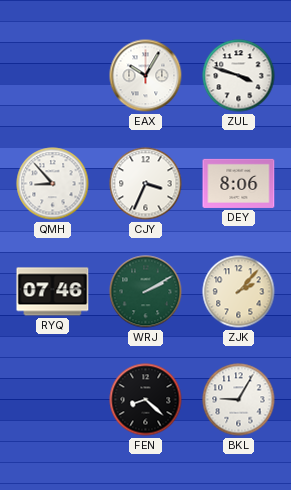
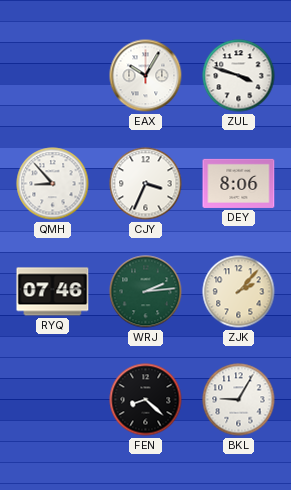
WRJ: 2:10 -> 2:14
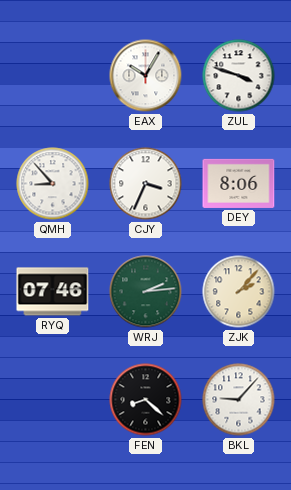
BKL: 9:05 -> 9:07
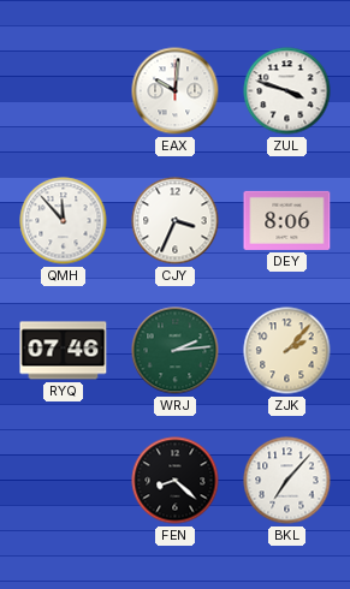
EAX: 10:05 -> 10:01
QMH: 8:53 -> 11:53
BKL: 9:07 -> 7:07
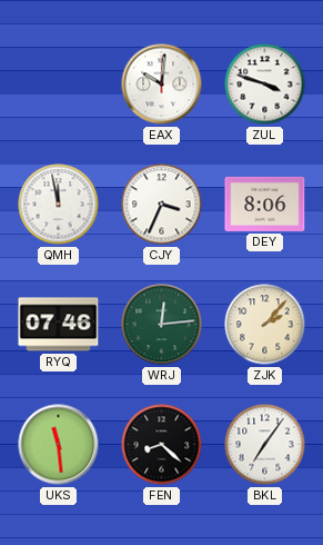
QMH: 11:53 -> 11:58
WRJ: 2:14 -> 12:14
UKS: none -> 11:29
BKL: 7:07 -> 7:06
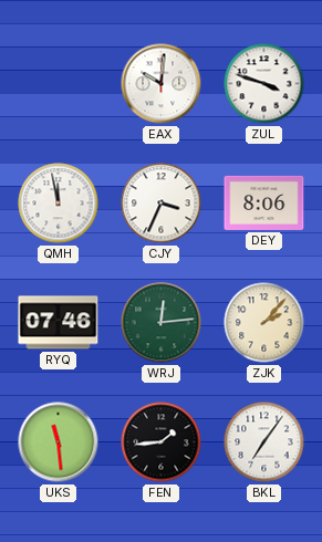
FEN: 8:22 -> 1:44
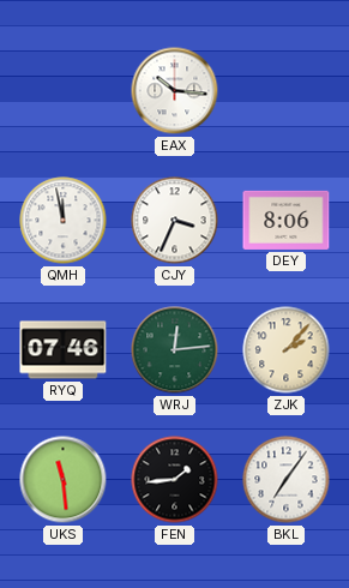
EAX: 10:01 -> 10:16
ZUL: 3:48 -> none
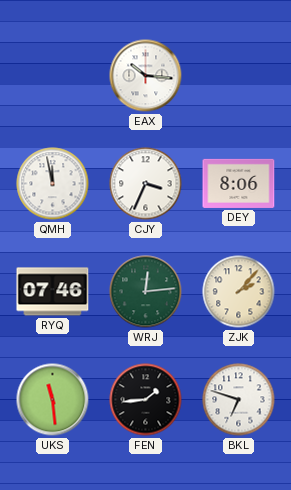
BKL: 7:06 -> 6:48
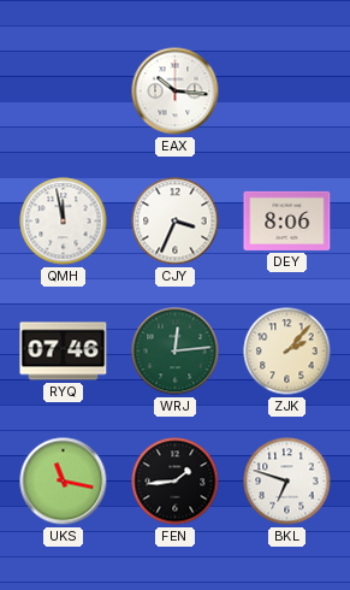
UKS: 11:29 -> 11:17
